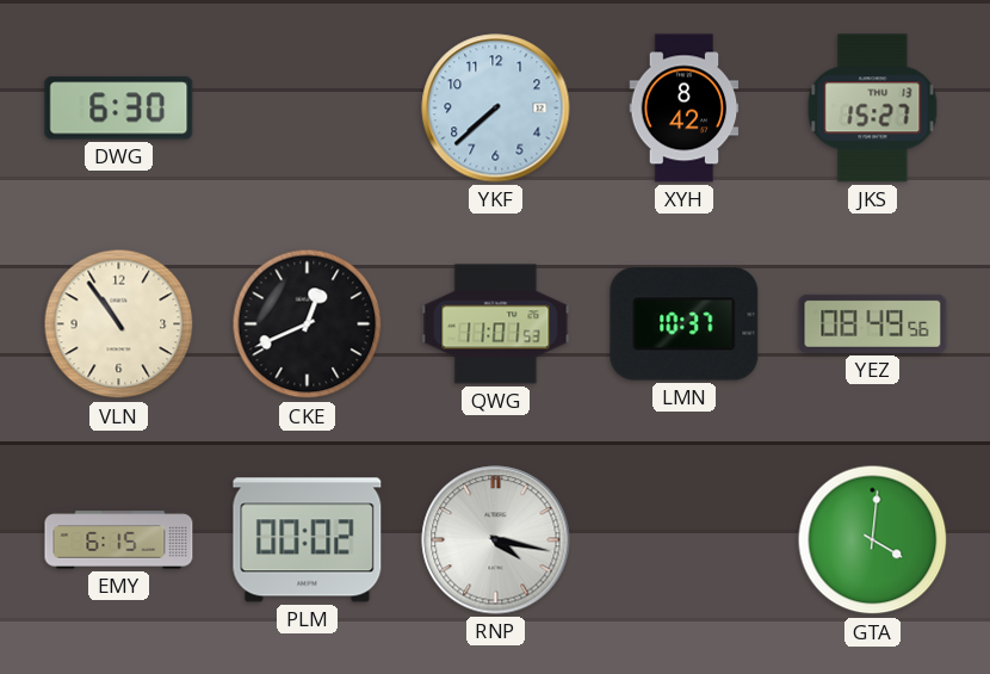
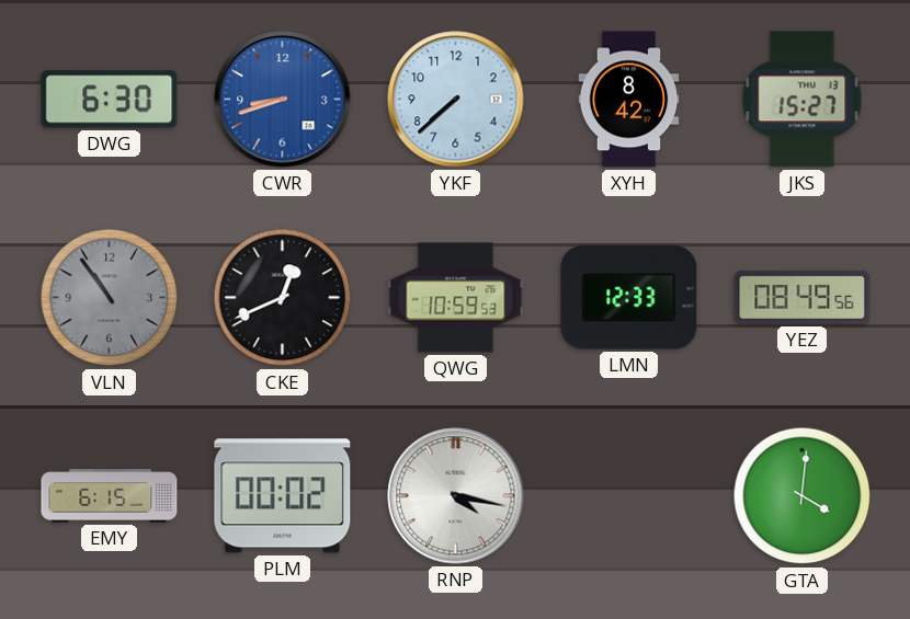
CWR: none -> 8:42
VLN dial: cream -> grey
QWG: 11:01 -> 10:59
LMN: 10:37 -> 12:33
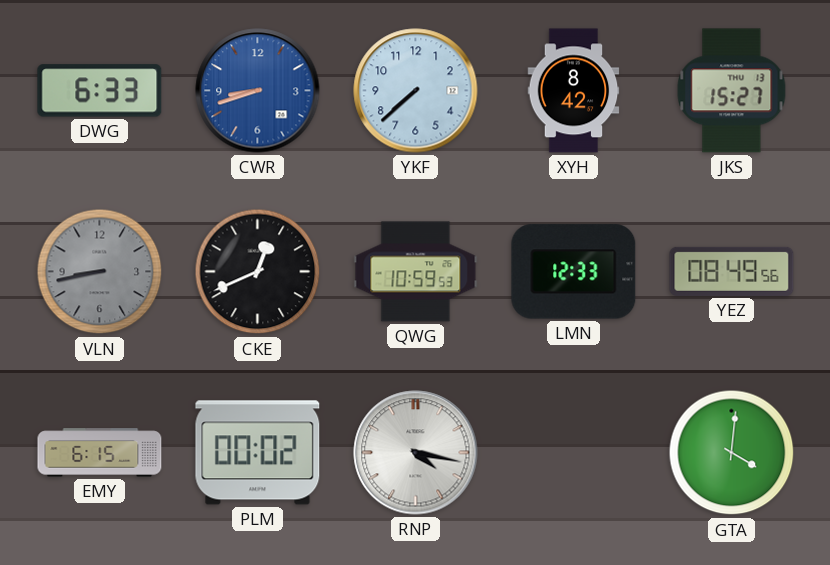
DWG: 6:30 -> 6:33
VLN: 10:54 -> 8:43
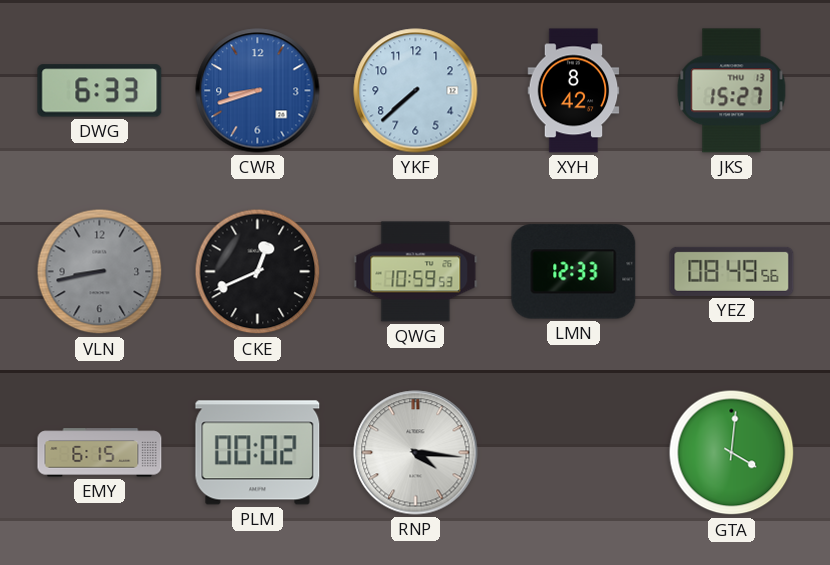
RNP: 4:17 -> 4:16
